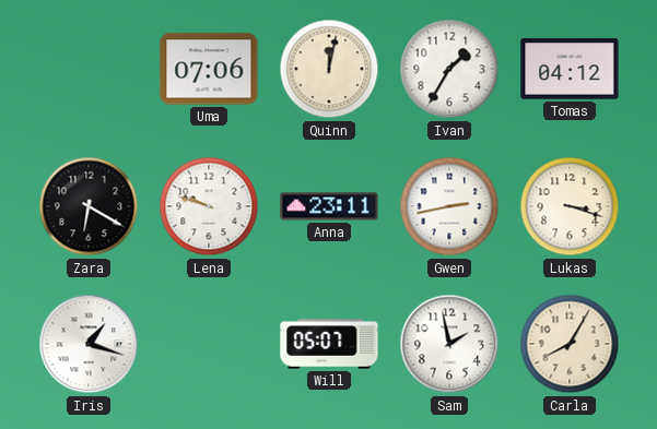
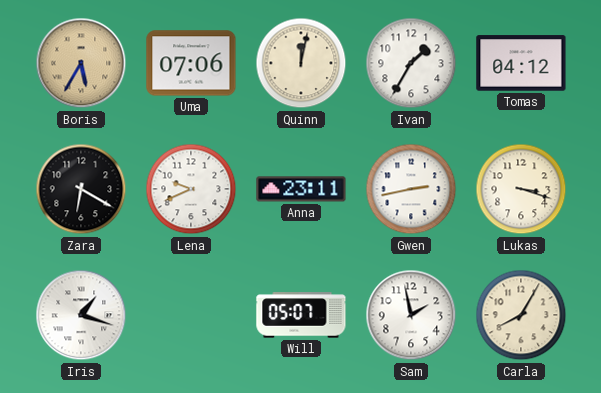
Boris: none -> 5:35
Lena: 9:48 -> 9:41
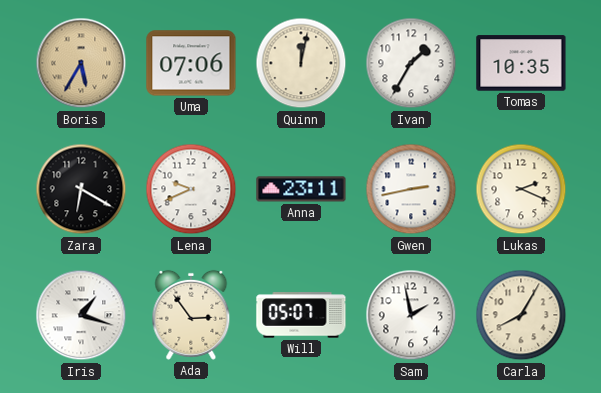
Tomas: 04:12 -> 10:35
Lukas: 3:18 -> 2:19
Ada: none -> 2:54
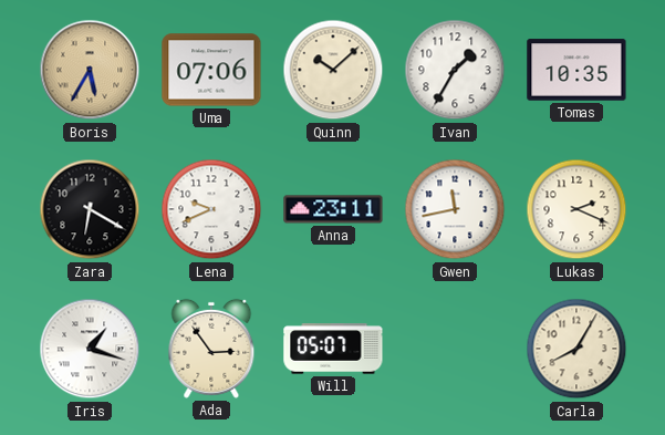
Quinn: 12:02 -> 10:08
Gwen: 2:43 -> 11:43
Sam: 1:58 -> none
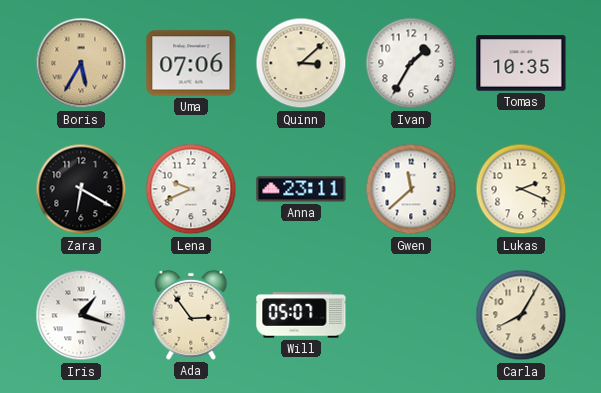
Quinn: 10:08 -> 3:08
Gwen: 11:43 -> 11:38
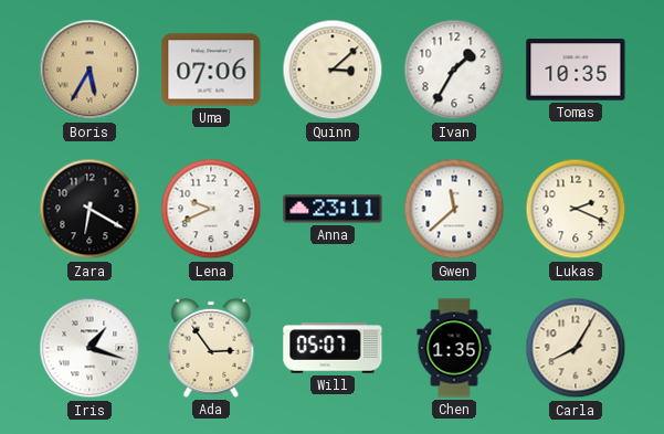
Chen: none -> 1:35
